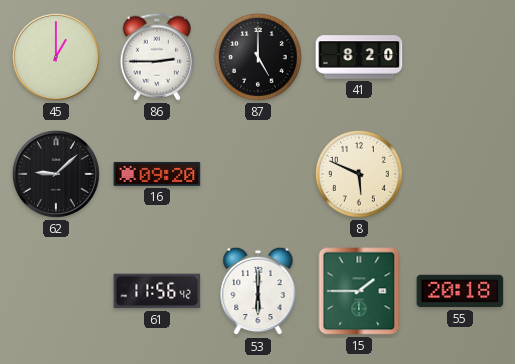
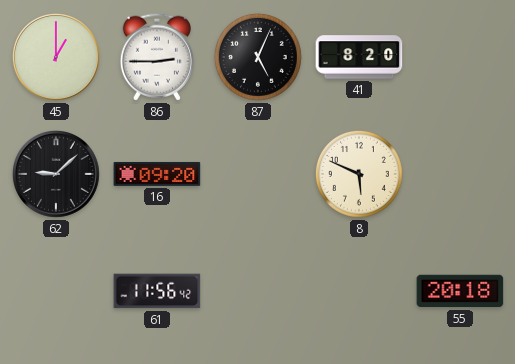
87: 5:00 -> 5:04
53: 6:00 -> none
15: 1:45 -> none
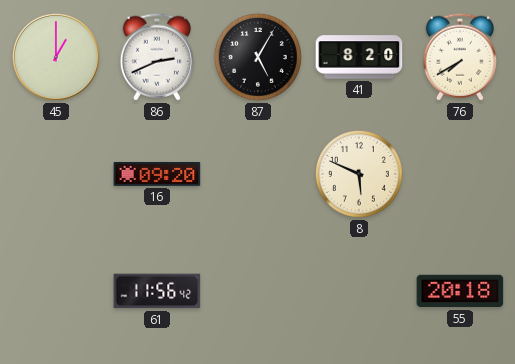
86: 2:45 -> 2:41
87: 5:04 -> 5:05
76: none -> 7:40
62: 9:08 -> none
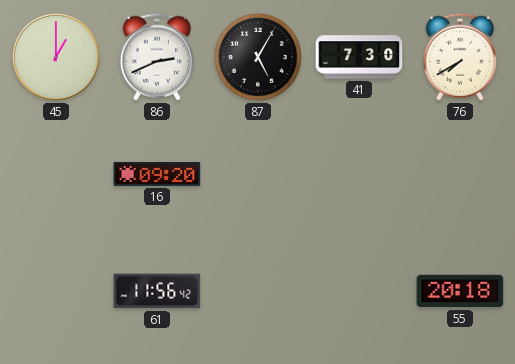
41: 8:20 -> 7:30
8: 5:49 -> none
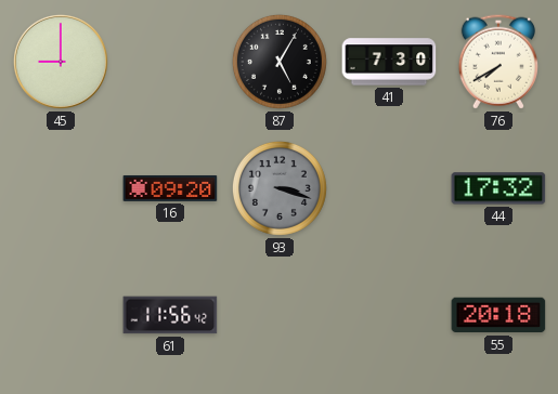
45: 1:00 -> 9:00
86: 2:41 -> none
93: none -> 3:18
44: none -> 17:32
